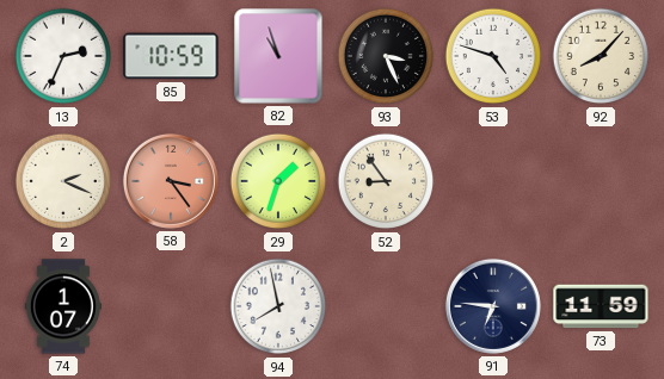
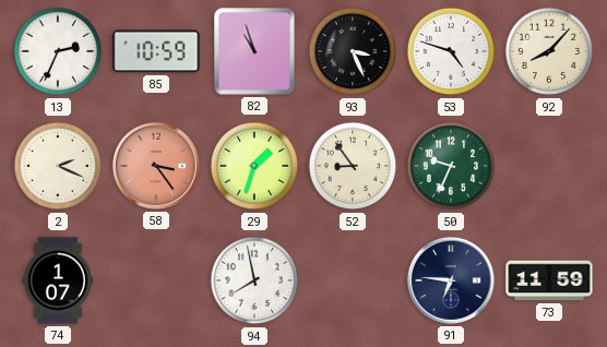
50: none -> 9:34
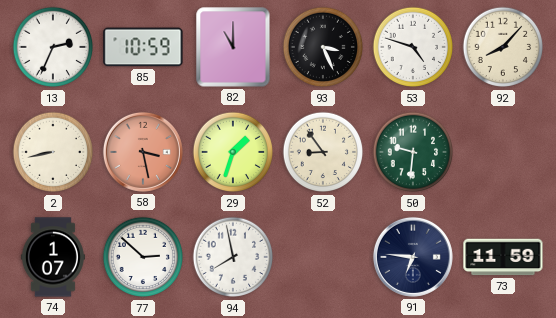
82: 10:57 -> 11:00
2: 2:19 -> 8:43
58: 3:24 -> 3:28
50: 9:34 -> 9:31
77: none -> 2:52
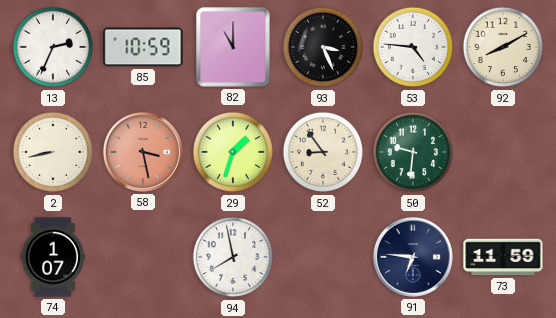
53: 4:48 -> 4:46
92: 8:07 -> 8:10
77: 2:52 -> none
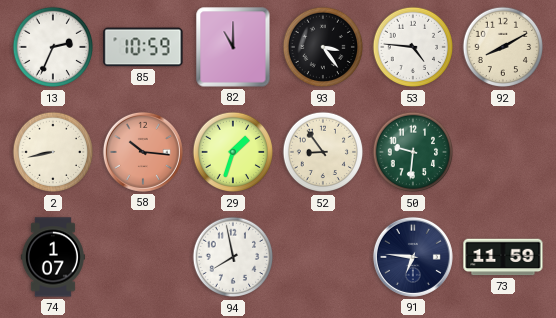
93: 3:26 -> 3:24
58: 3:28 -> 10:16
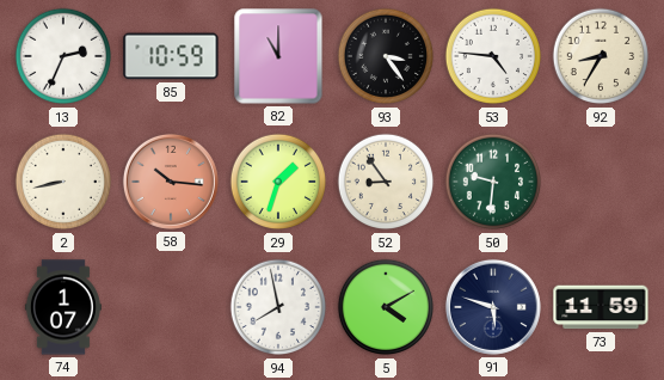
92: 8:10 -> 8:35
5: none -> 4:10
91: 6:46 -> 5:48
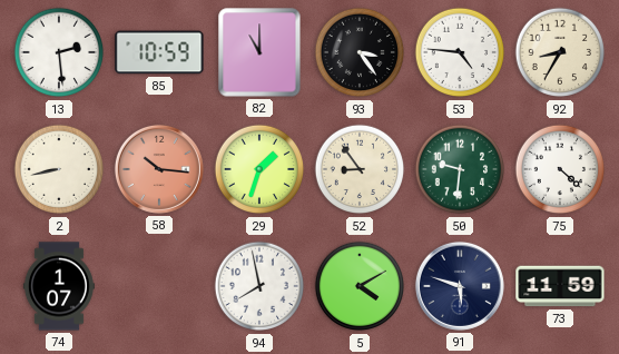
13: 2:34 -> 2:29
75: none -> 4:22
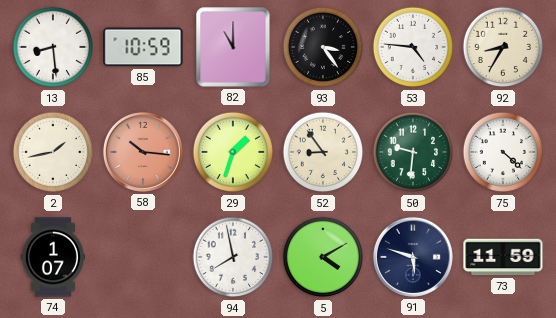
13: 2:29 -> 8:29
2: 8:43 -> 1:43
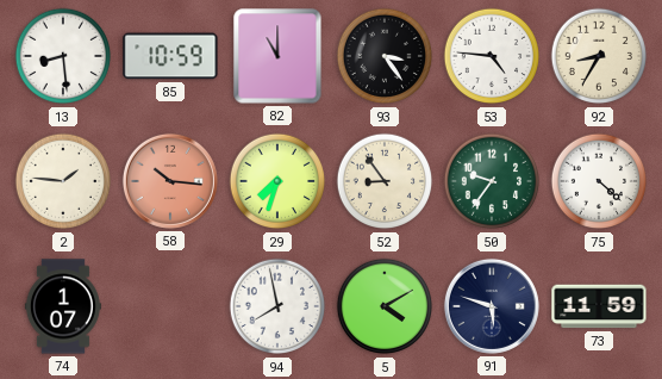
2: 1:43 -> 1:46
29: 1:33 -> 7:33
50: 9:31 -> 9:36
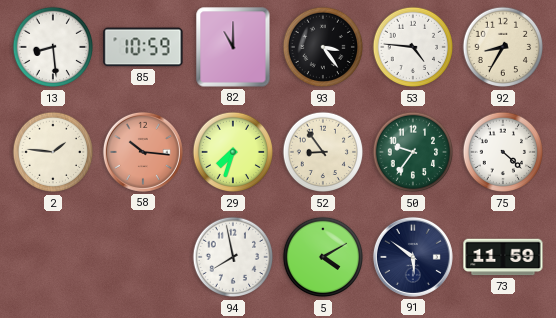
74: 1:07 -> none
91: 5:48 -> 5:51
